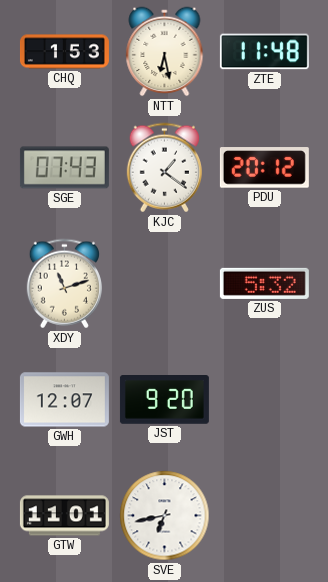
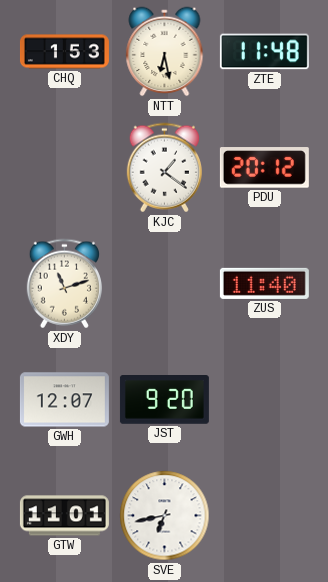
SGE: 07:43 -> none
ZUS: 5:32 -> 11:40
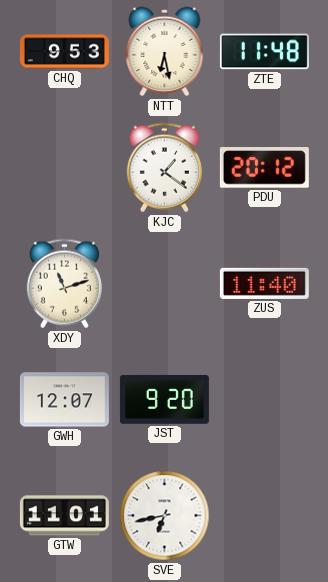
CHQ: 1:53 -> 9:53
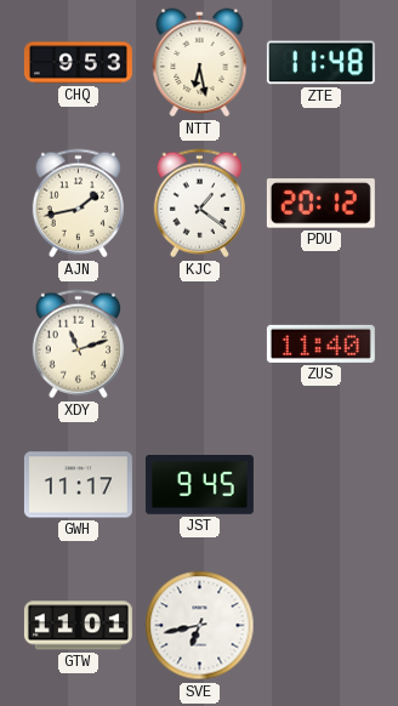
AJN: none -> 1:43
GWH: 12:07 -> 11:17
JST: 9:20 -> 9:45
